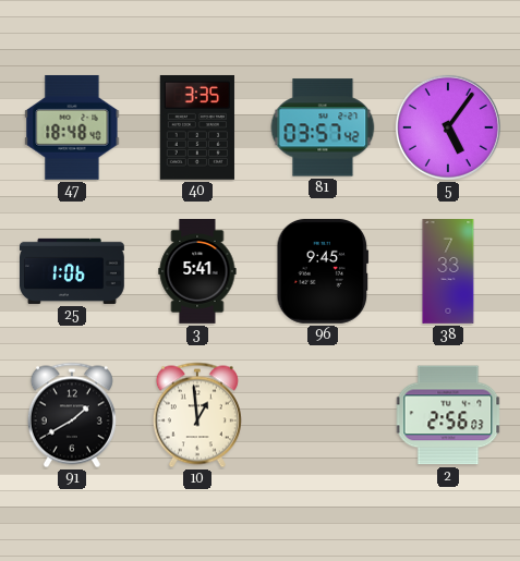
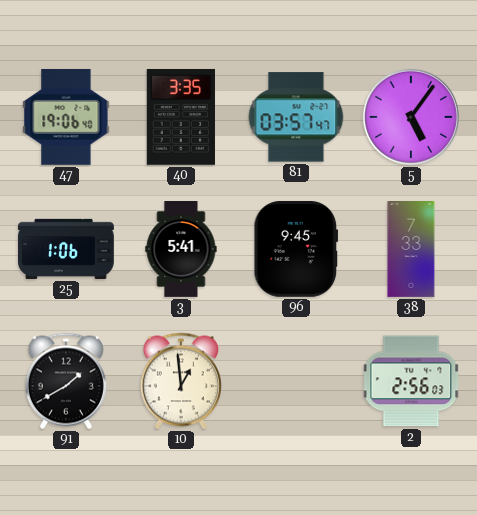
47: 18:48 -> 19:06
81: 03:57:42 -> 03:57:47
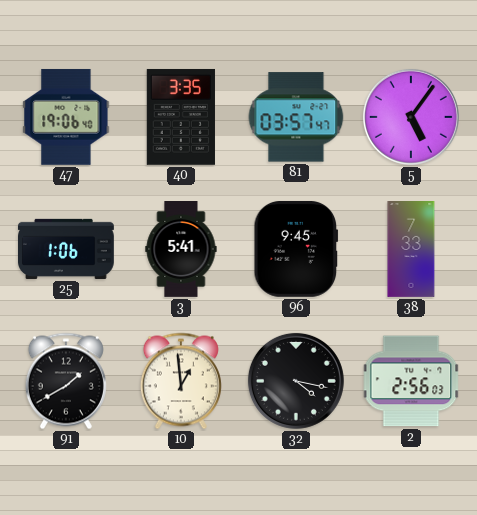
32: none -> 4:17
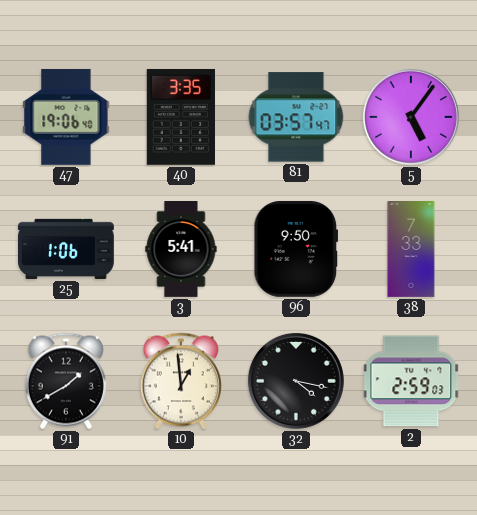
96: 9:45 -> 9:50
2: 2:56 -> 2:59
